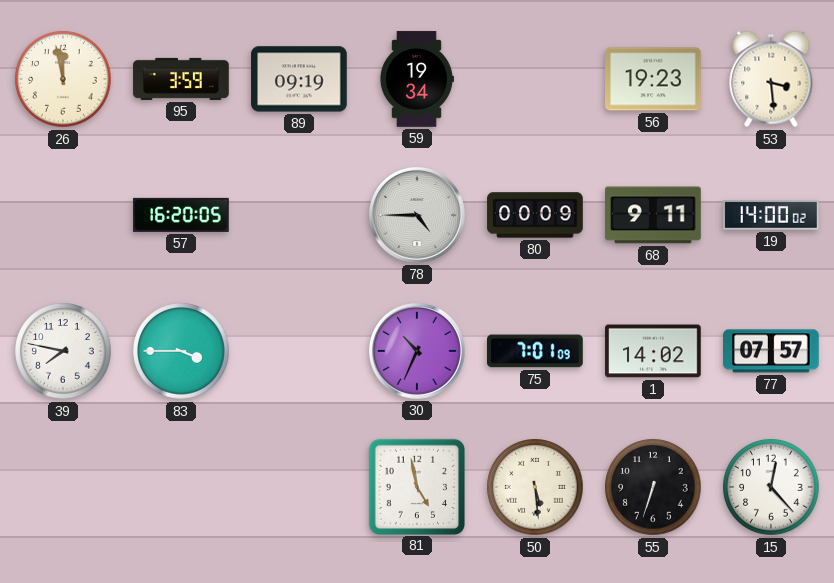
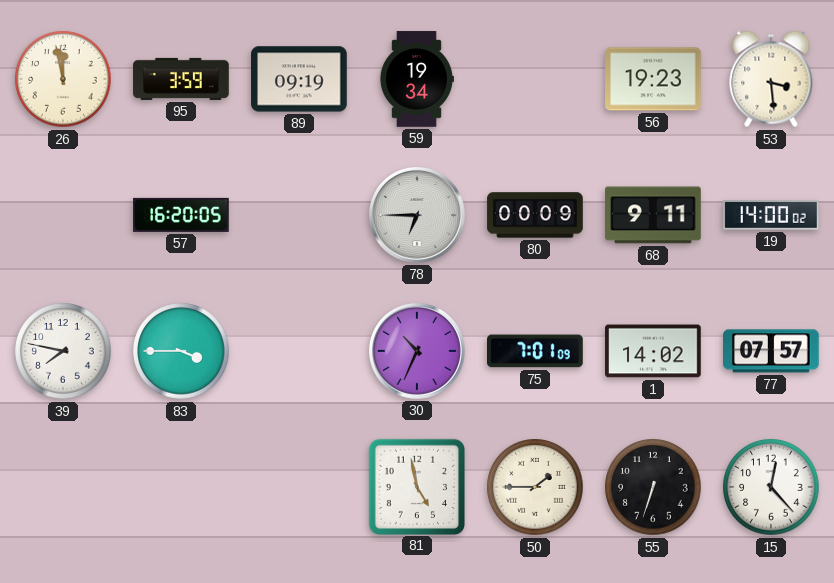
78: 4:45 -> 6:45
50: 5:29 -> 1:45
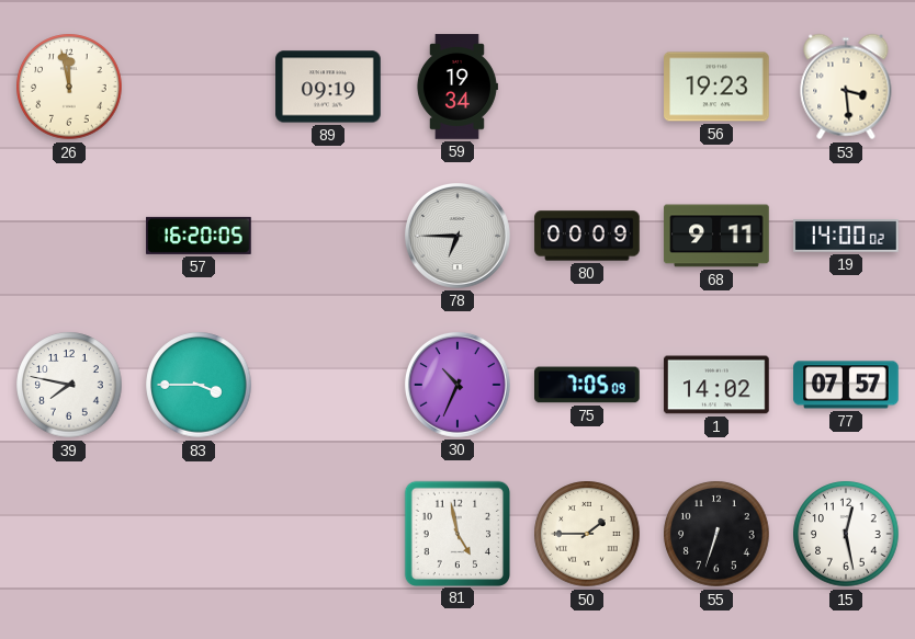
95: 3:59 -> none
75: 7:01 -> 7:05
15: 12:23 -> 12:28
